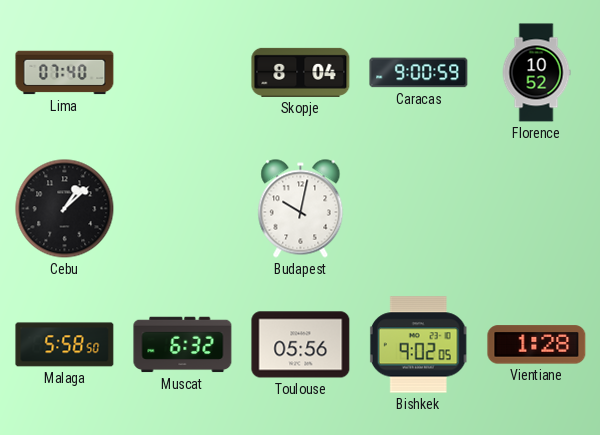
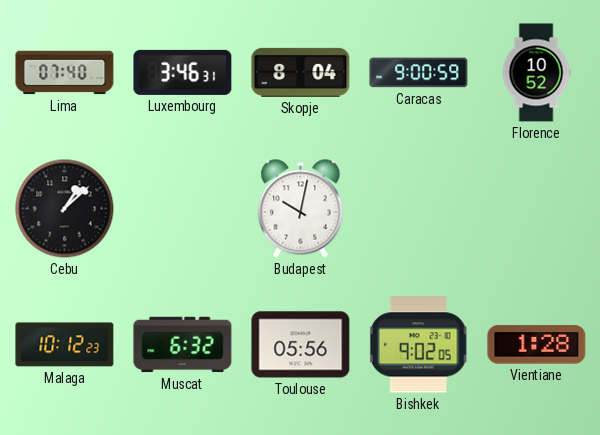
Luxembourg: none -> 3:46
Malaga: 5:58 -> 10:12
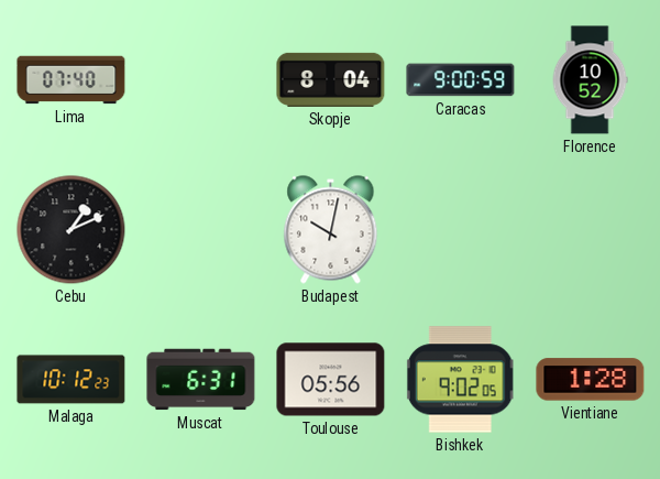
Luxembourg: 3:46 -> none
Cebu: 1:08 -> 1:11
Muscat: 6:32 -> 6:31
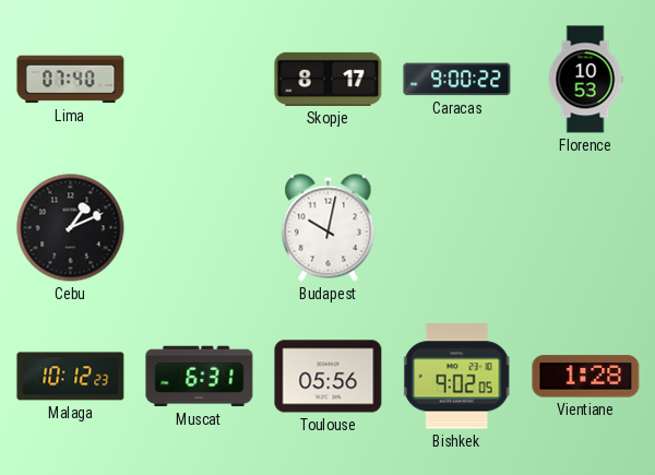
Skopje: 8:04 -> 8:17
Caracas: 9:00:59 -> 9:00:22
Florence: 10:52 -> 10:53
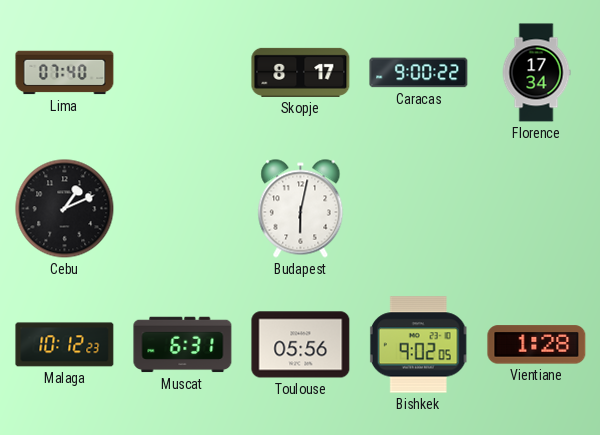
Florence: 10:53 -> 17:34
Budapest: 10:02 -> 6:02
